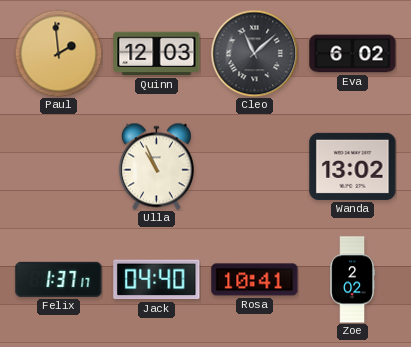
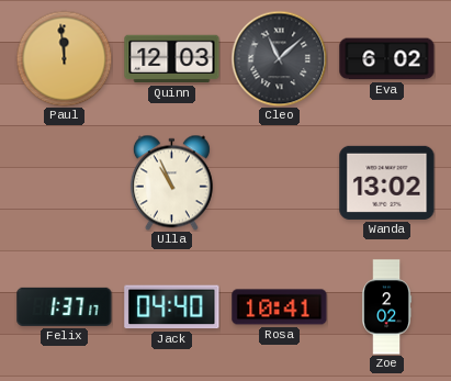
Paul: 1:59 -> 11:59
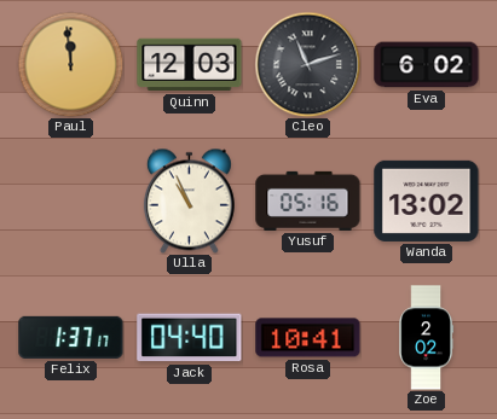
Cleo: 11:08 -> 11:12
Yusuf: none -> 05:16
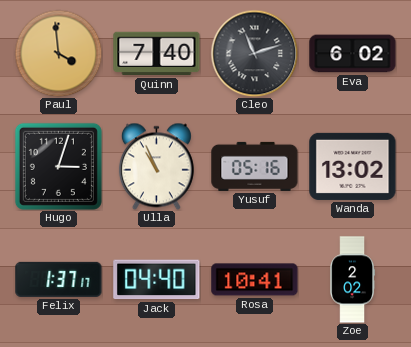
Paul: 11:59 -> 3:59
Quinn: 12:03 -> 7:40
Hugo: none -> 3:03
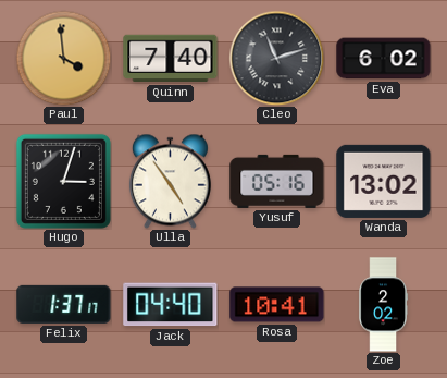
Ulla: 10:56 -> 4:54
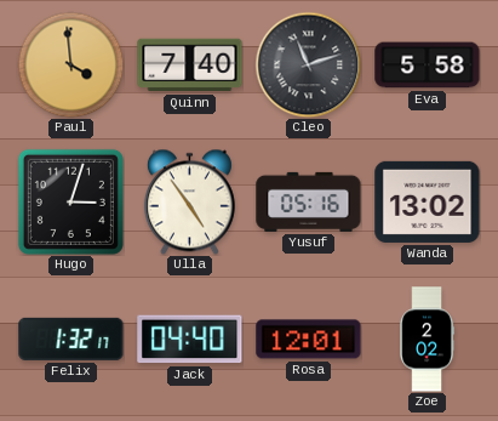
Eva: 6:02 -> 5:58
Felix: 1:37 -> 1:32
Rosa: 10:41 -> 12:01
